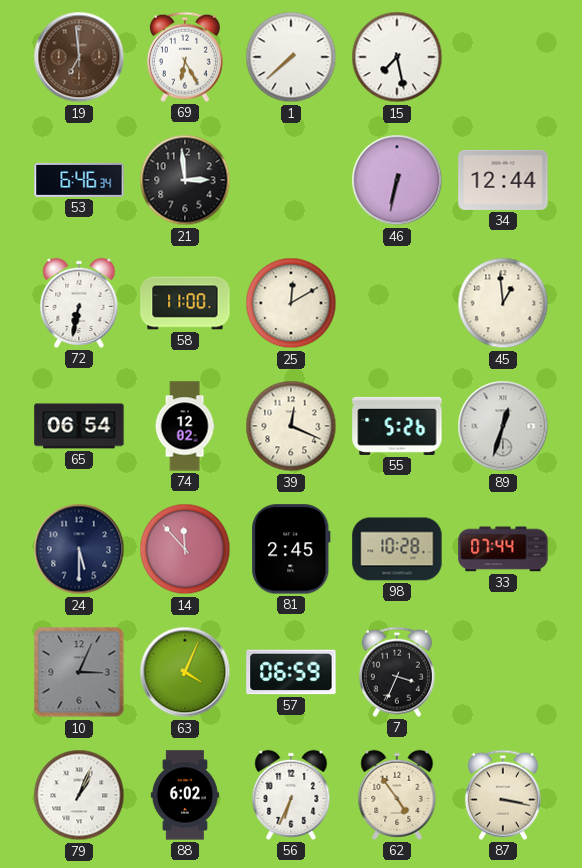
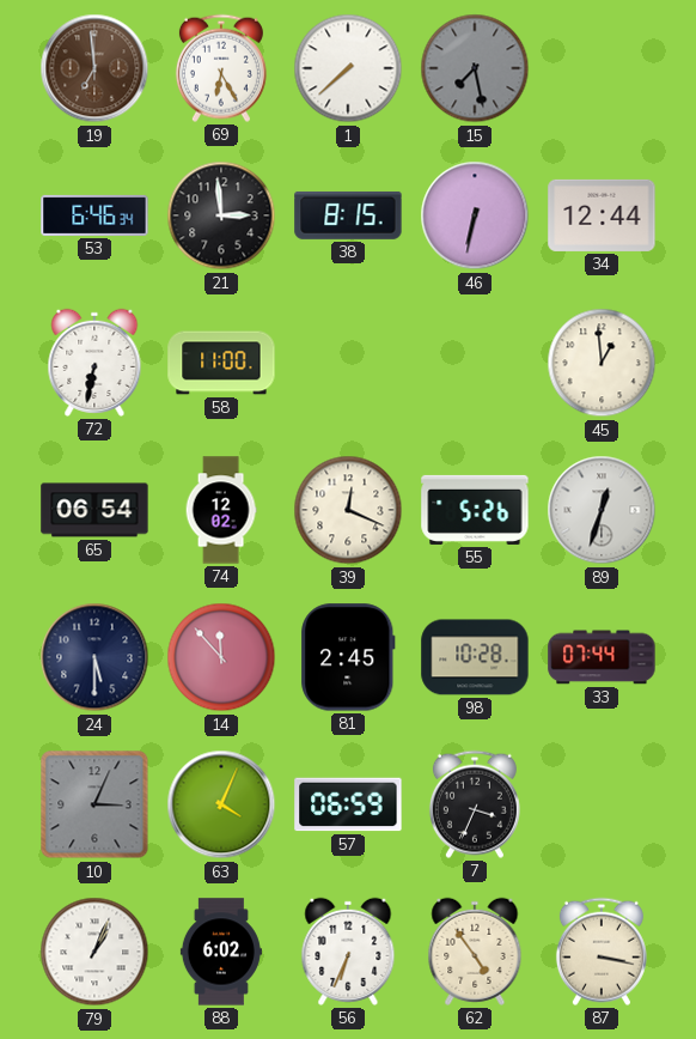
15 dial: white -> grey
38: none -> 8:15
25: 12:10 -> none
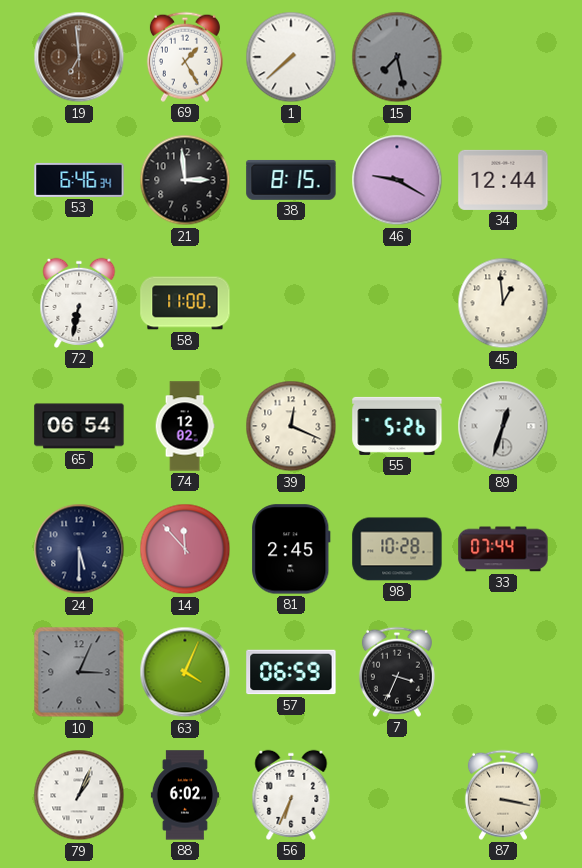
69: 6:25 -> 1:25
46: 6:32 -> 9:20
62: 4:54 -> none
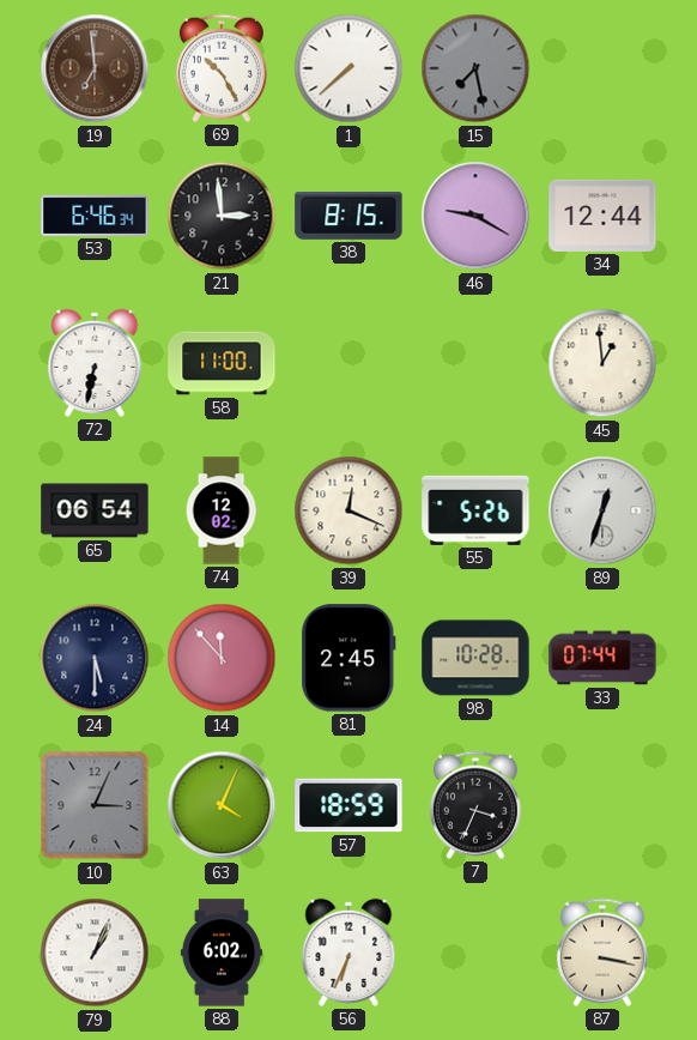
69: 1:25 -> 10:25
57: 06:59 -> 18:59
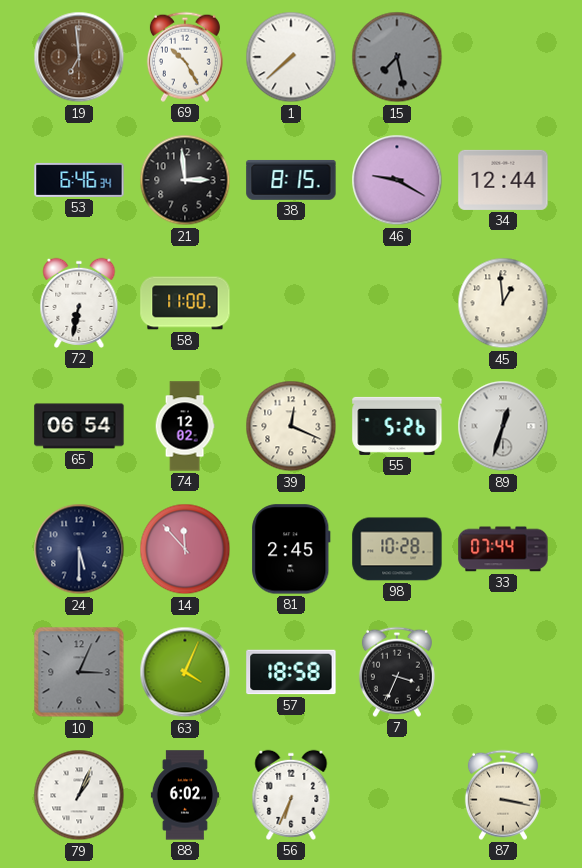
57: 18:59 -> 18:58
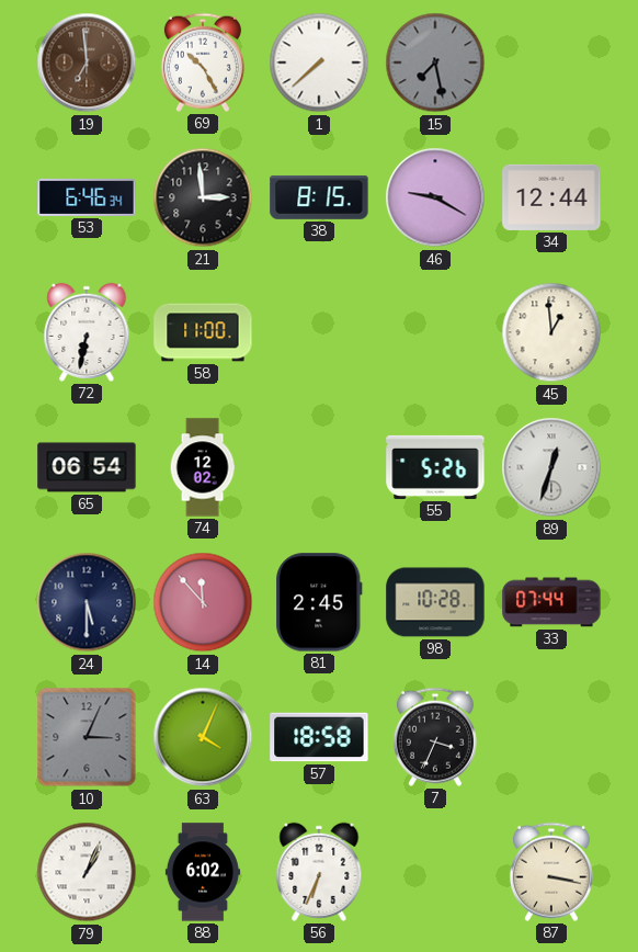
39: 12:19 -> none
